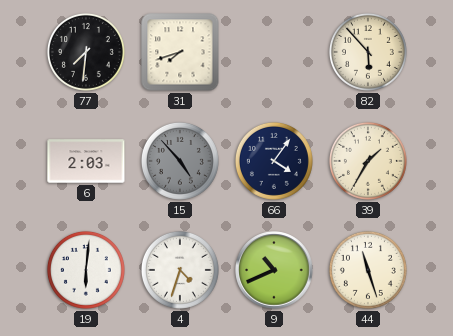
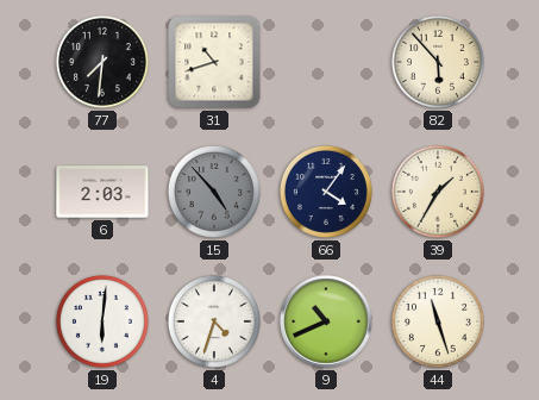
31: 7:42 -> 10:42
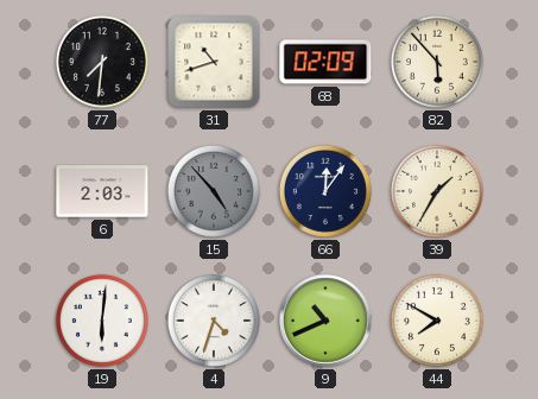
68: none -> 02:09
66: 4:06 -> 12:06
44: 11:27 -> 7:50
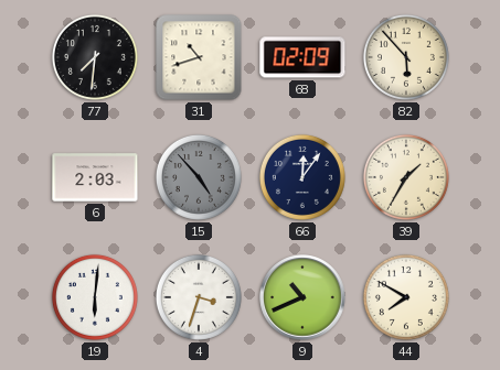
4: 4:33 -> 3:33
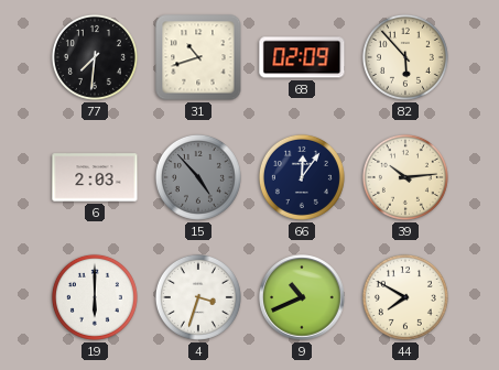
39: 1:35 -> 10:14
19: 6:01 -> 6:00
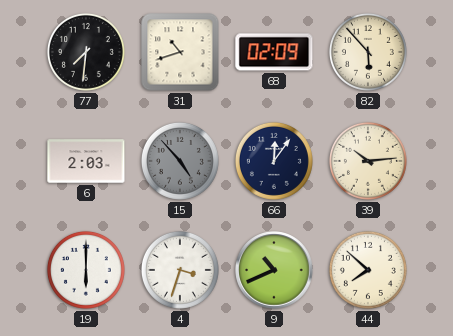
44: 7:50 -> 7:52
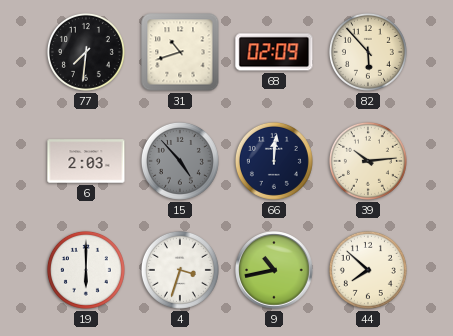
66: 12:06 -> 12:01
9: 10:41 -> 10:43
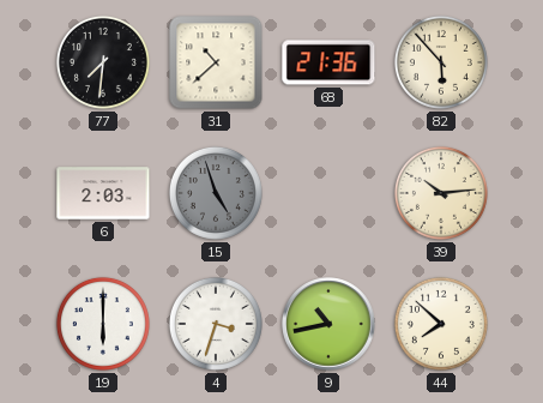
31: 10:42 -> 10:38
68: 02:09 -> 21:36
15: 4:53 -> 4:57
66: 12:01 -> none
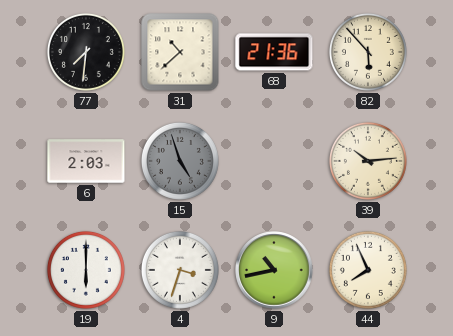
44: 7:52 -> 7:56
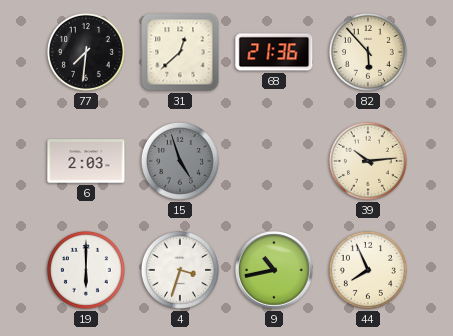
31: 10:38 -> 12:38
